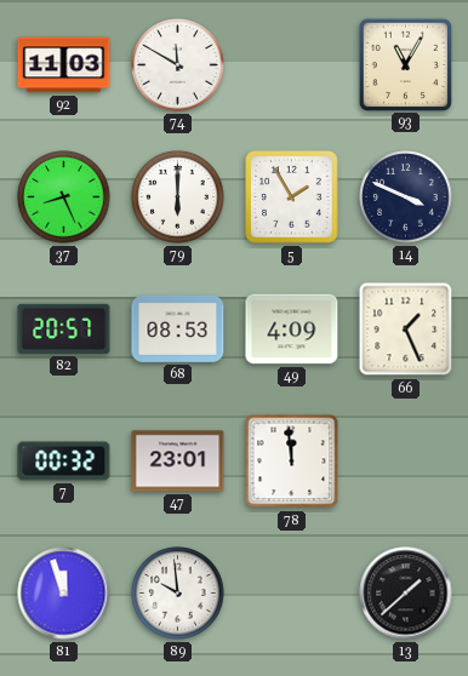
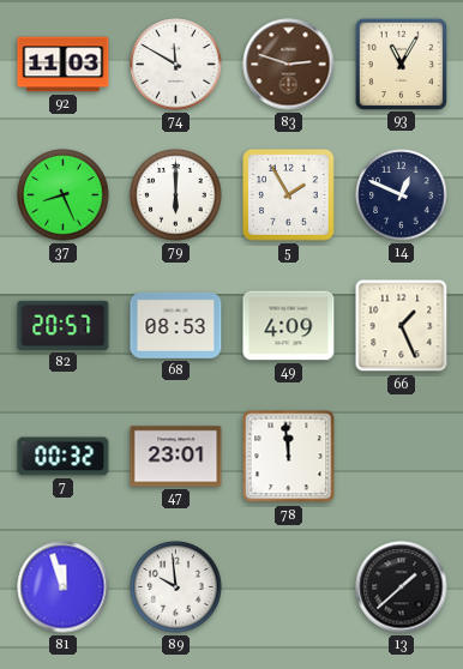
83: none -> 2:48
14: 3:49 -> 12:49
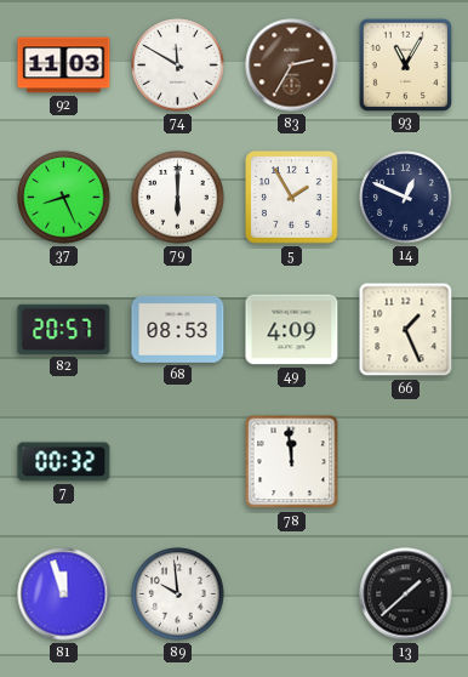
83: 2:48 -> 2:35
47: 23:01 -> none
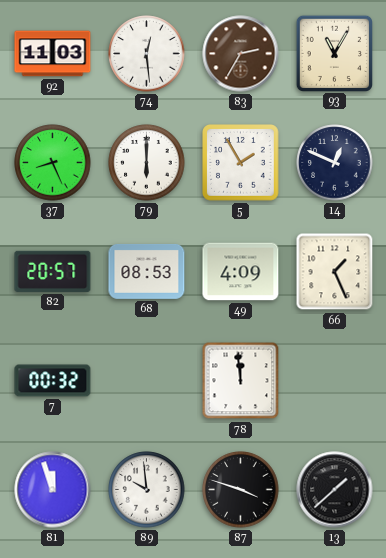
74: 11:50 -> 12:29
87: none -> 3:48
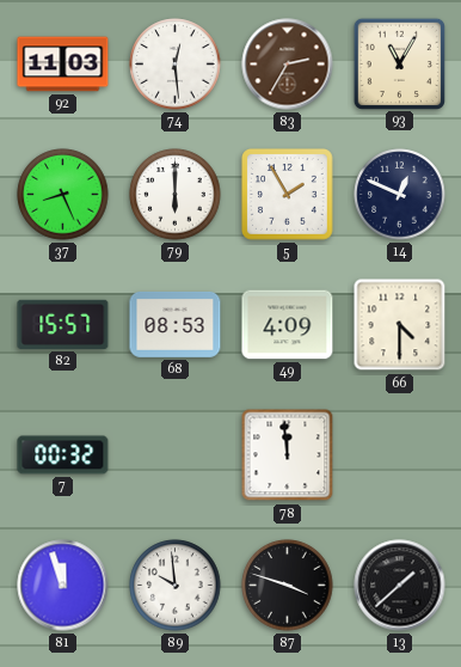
82: 20:57 -> 15:57
66: 1:26 -> 4:30
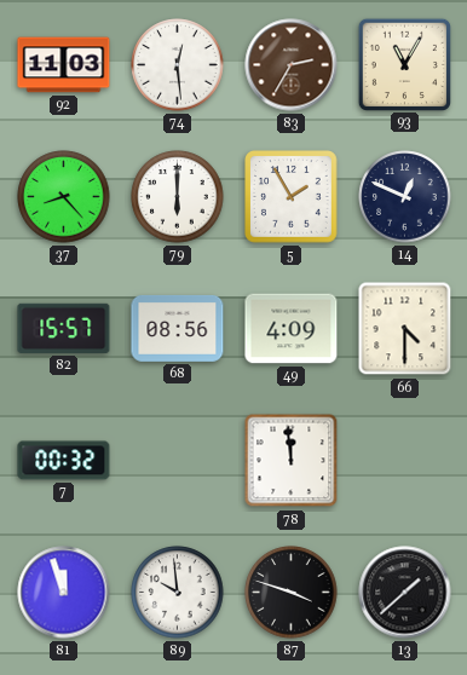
37: 8:26 -> 8:23
68: 08:53 -> 08:56
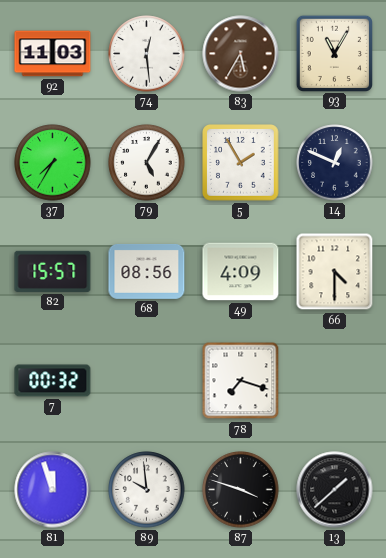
83: 2:35 -> 5:35
37: 8:23 -> 7:35
79: 6:00 -> 5:05
78: 11:59 -> 7:18
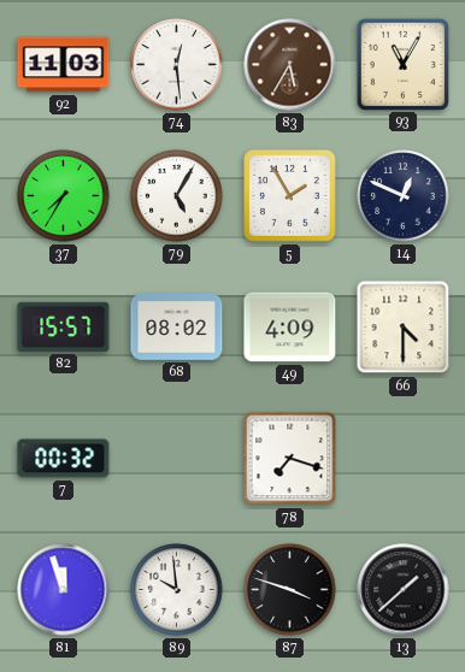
68: 08:56 -> 08:02
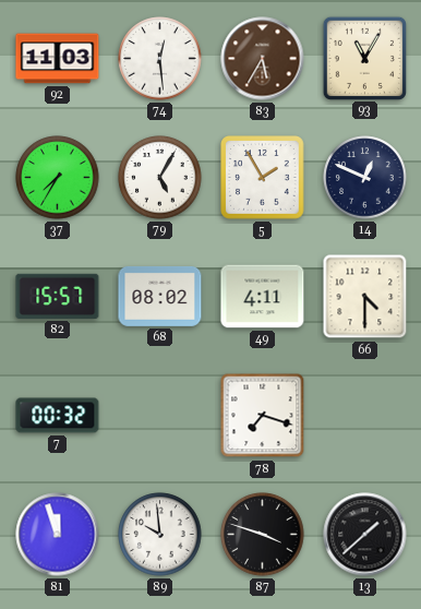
49: 4:09 -> 4:11
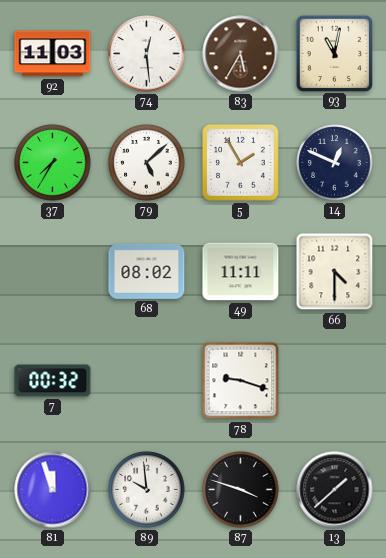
93: 11:05 -> 11:02
79: 5:05 -> 5:08
82: 15:57 -> none
49: 4:11 -> 11:11
78: 7:18 -> 9:18
